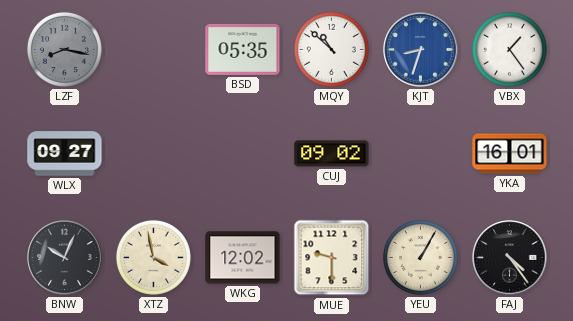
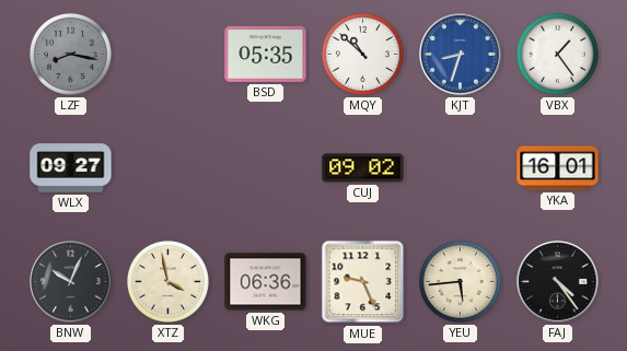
WKG: 12:02 -> 06:36
MUE: 9:30 -> 9:26
YEU: 1:05 -> 5:44
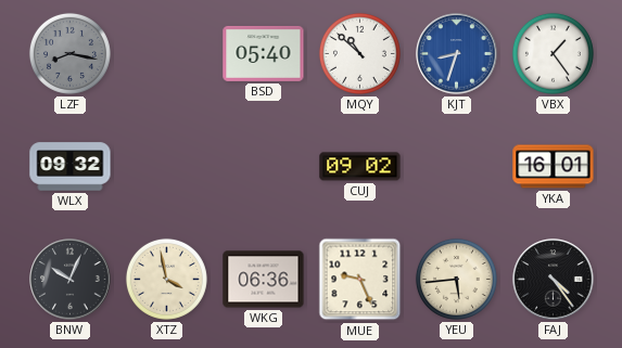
BSD: 05:35 -> 05:40
WLX: 09:27 -> 09:32
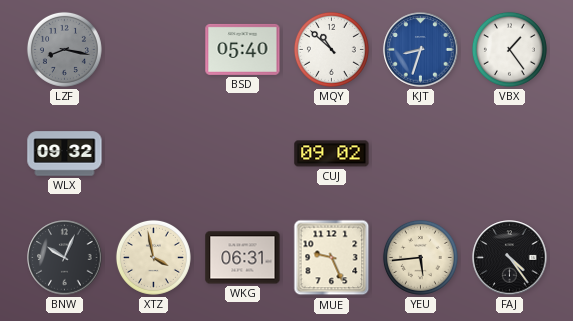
YKA: 16:01 -> none
WKG: 06:36 -> 06:31
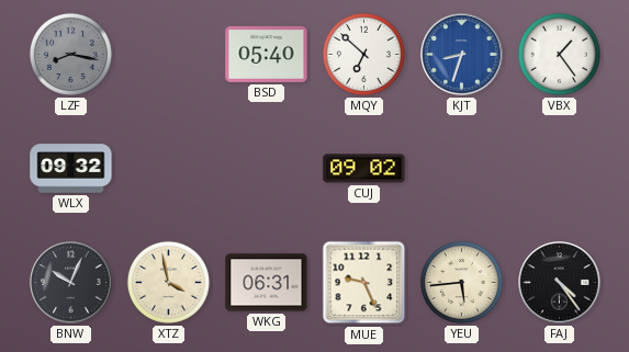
MQY: 10:52 -> 6:52
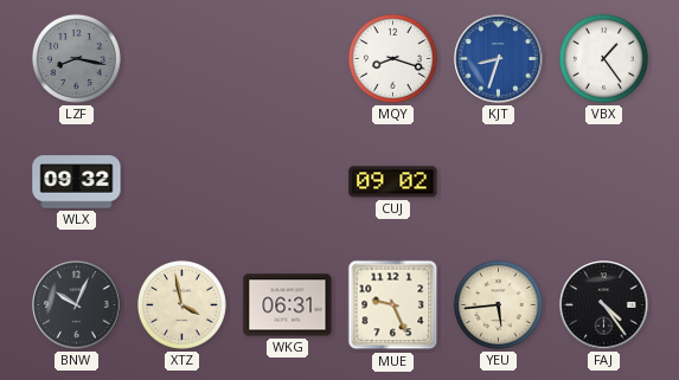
BSD: 05:40 -> none
MQY: 6:52 -> 8:18
